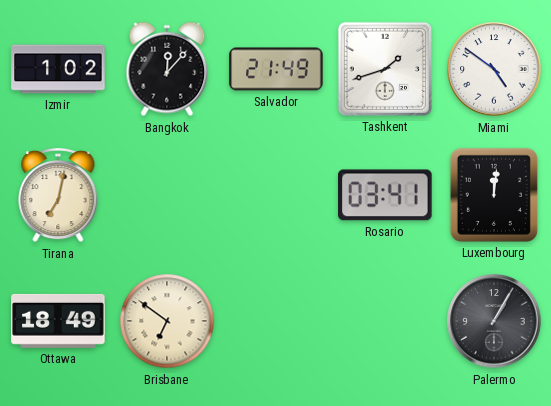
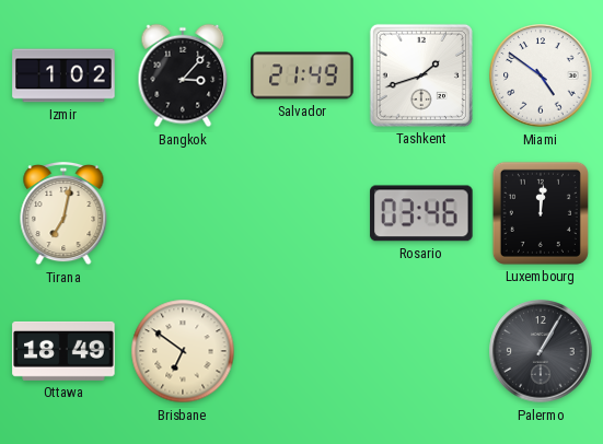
Bangkok: 12:07 -> 3:07
Rosario: 03:41 -> 03:46
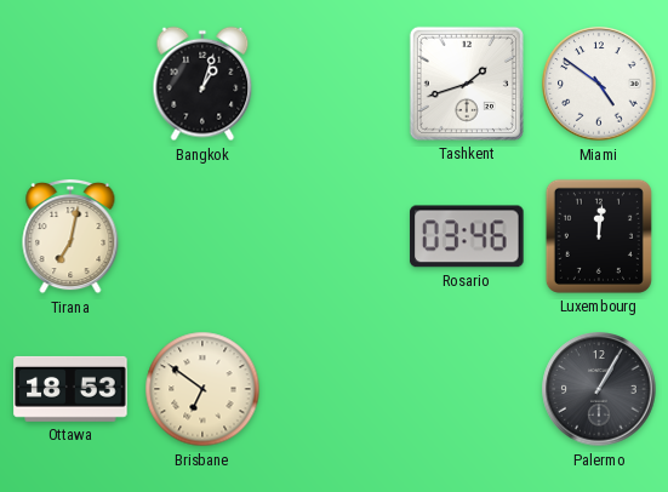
Izmir: 1:02 -> none
Bangkok: 3:07 -> 1:03
Salvador: 21:49 -> none
Ottawa: 18:49 -> 18:53
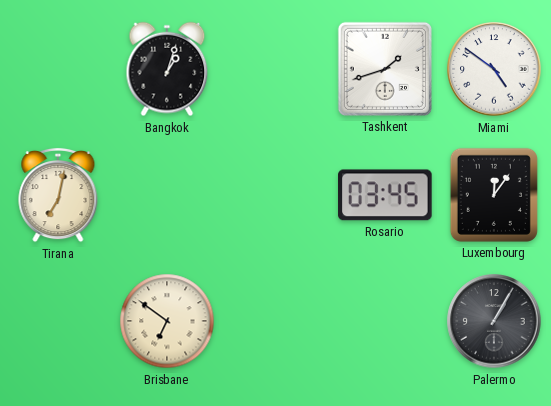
Rosario: 03:46 -> 03:45
Luxembourg: 12:01 -> 12:06
Ottawa: 18:53 -> none
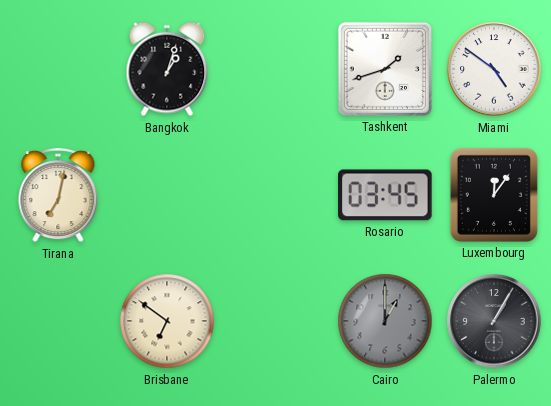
Cairo: none -> 1:00
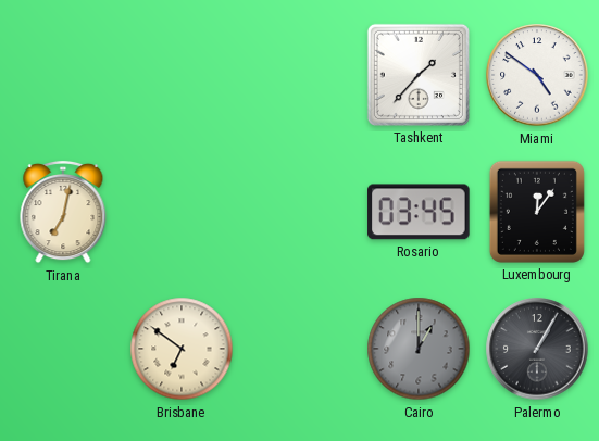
Bangkok: 1:03 -> none
Tashkent: 1:42 -> 1:37
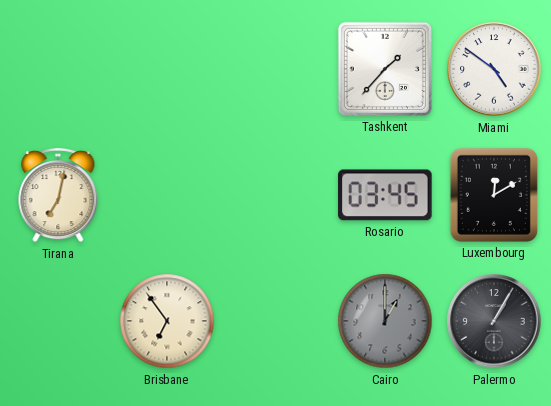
Luxembourg: 12:06 -> 12:10
Brisbane: 6:51 -> 6:54
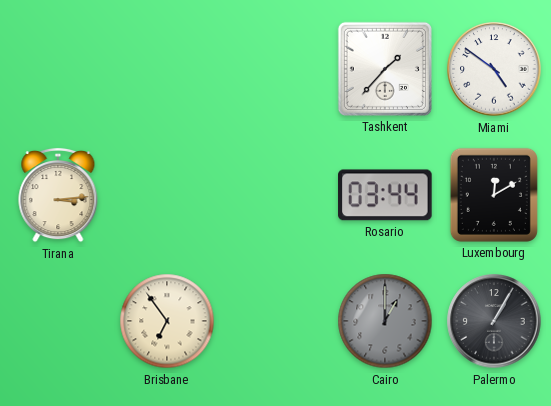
Tirana: 7:02 -> 3:14
Rosario: 03:45 -> 03:44
